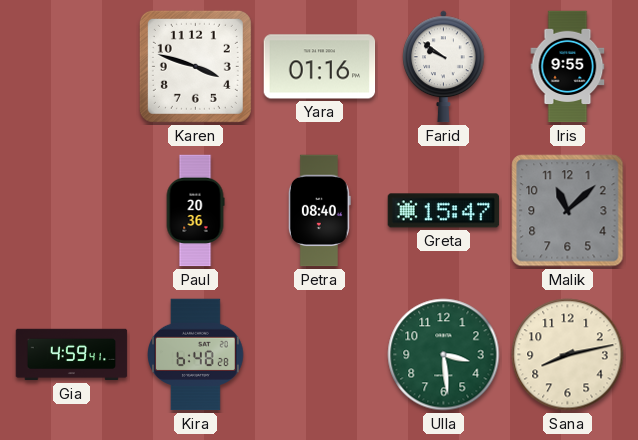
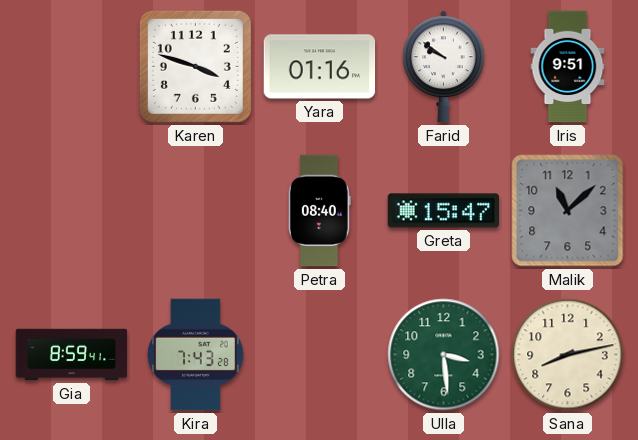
Iris: 9:55 -> 9:51
Paul: 20:36 -> none
Gia: 4:59 -> 8:59
Kira: 6:48 -> 7:43
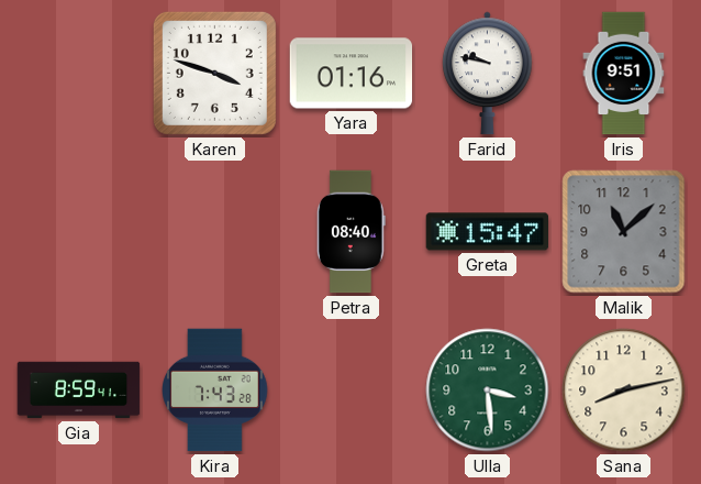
Farid: 9:51 -> 9:47
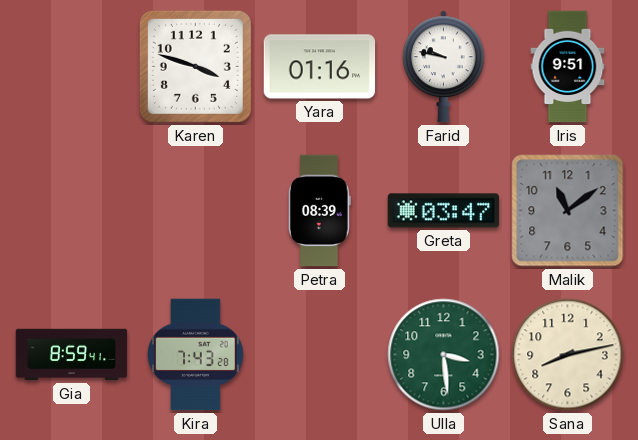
Petra: 08:40 -> 08:39
Greta: 15:47 -> 03:47
Malik: 11:08 -> 11:09
